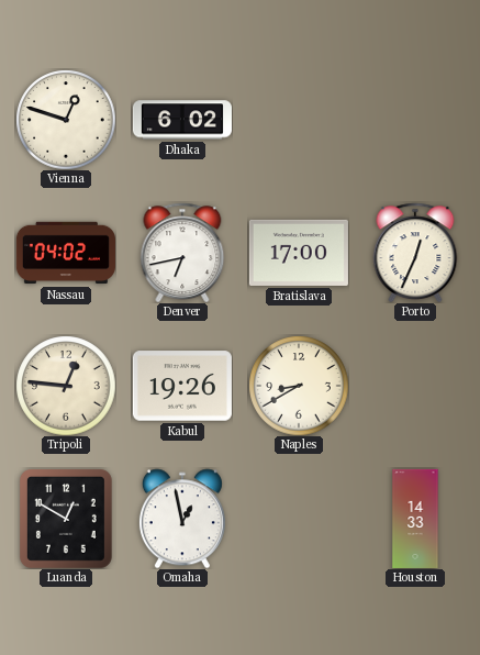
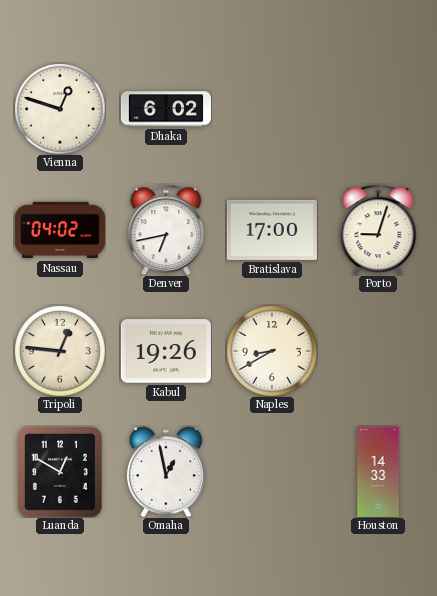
Porto: 12:34 -> 9:03
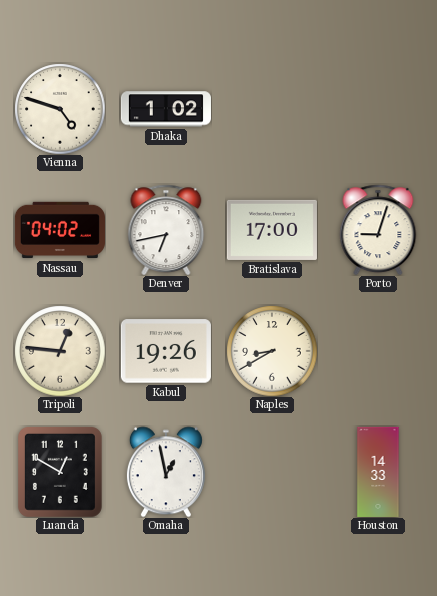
Vienna: 12:48 -> 4:48
Dhaka: 6:02 -> 1:02
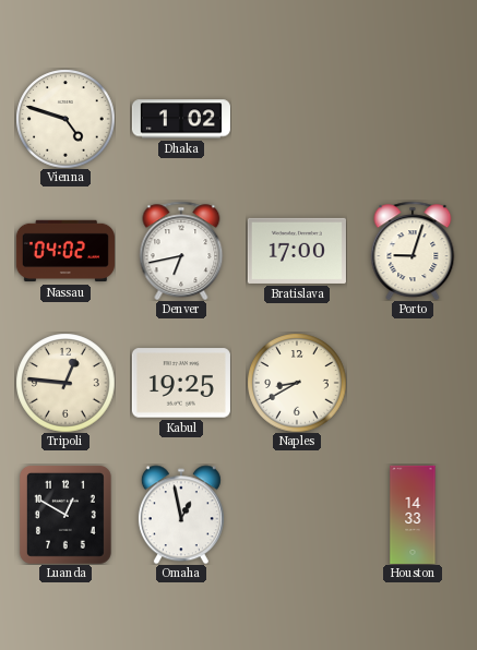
Kabul: 19:26 -> 19:25
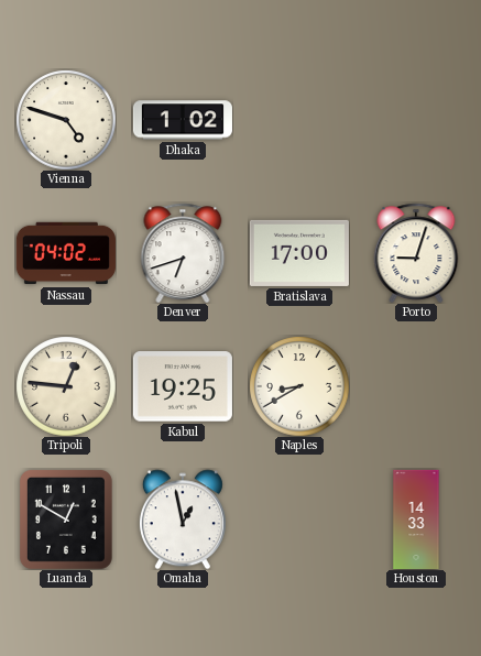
Denver: 6:43 -> 6:42
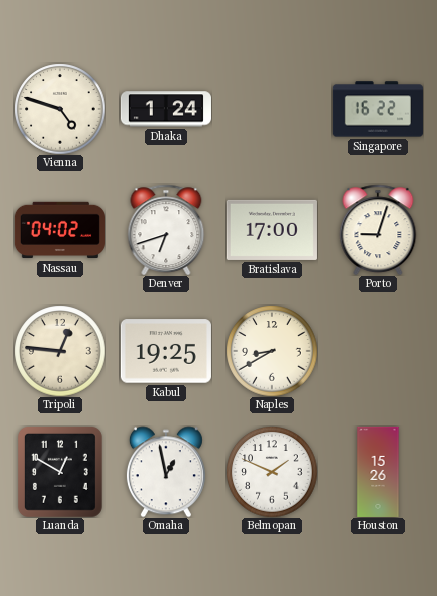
Dhaka: 1:02 -> 1:24
Singapore: none -> 16:22
Belmopan: none -> 1:49
Houston: 14:33 -> 15:26
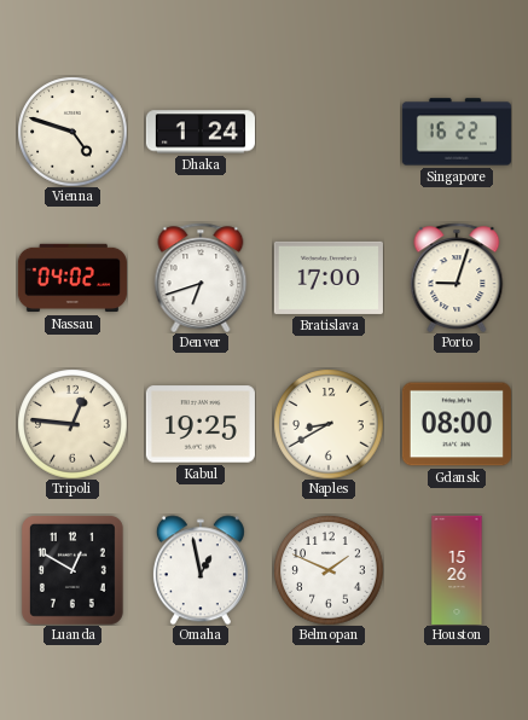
Gdansk: none -> 08:00
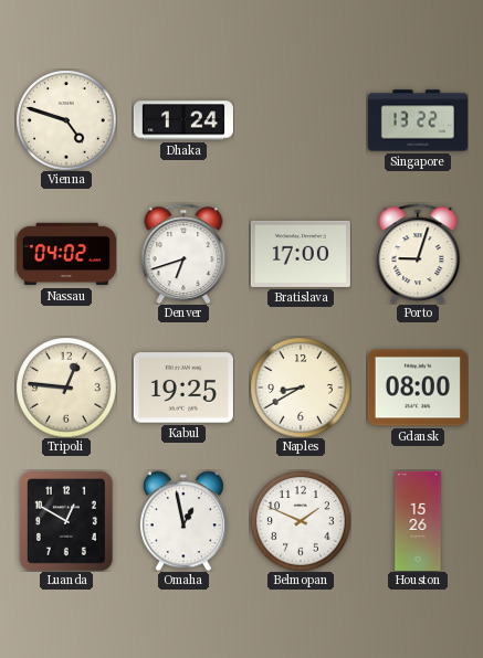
Singapore: 16:22 -> 13:22
